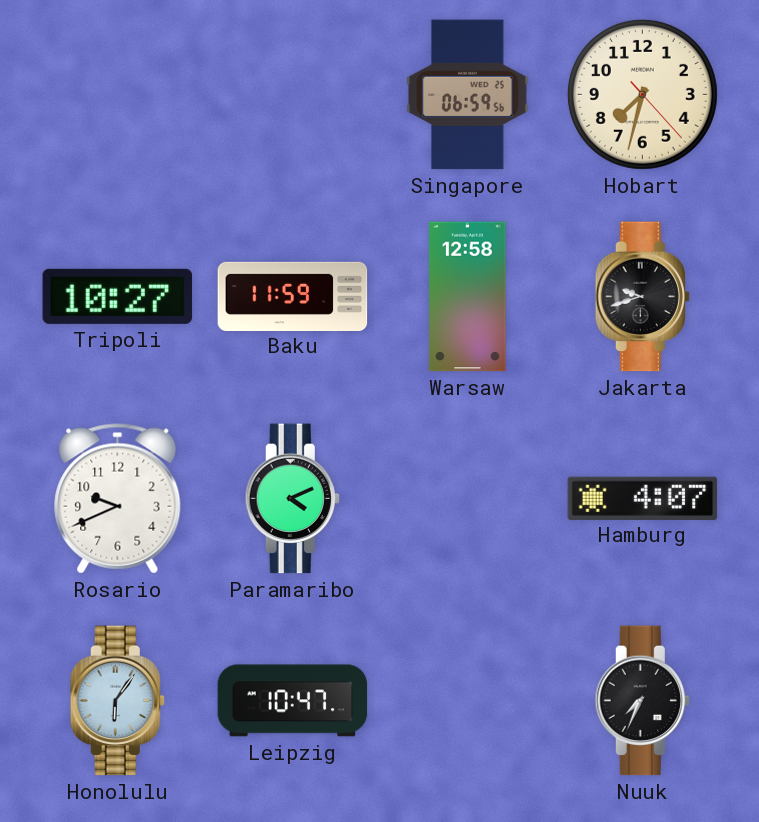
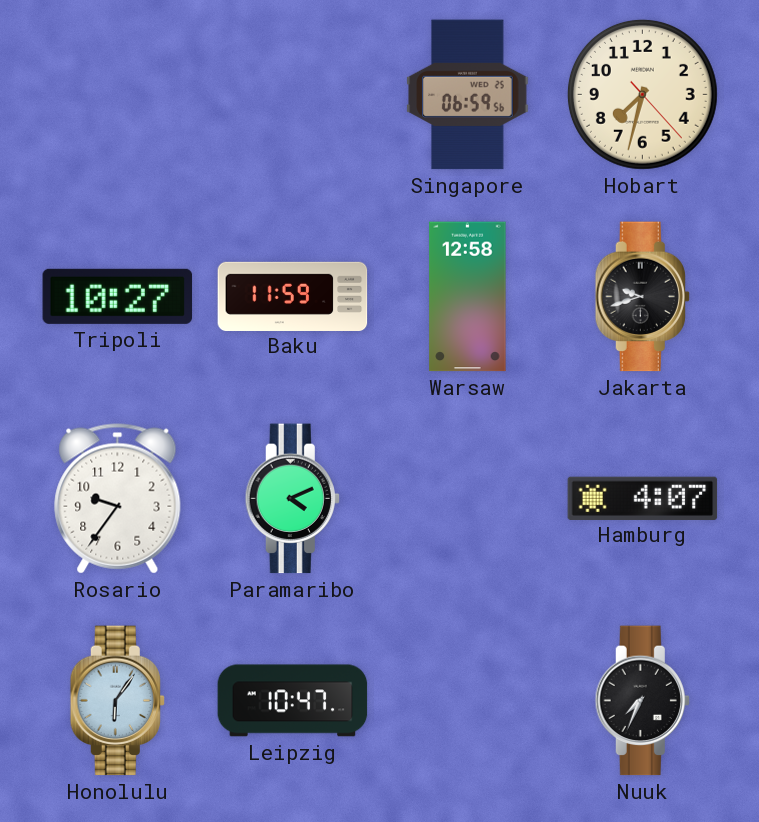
Rosario: 9:41 -> 9:36
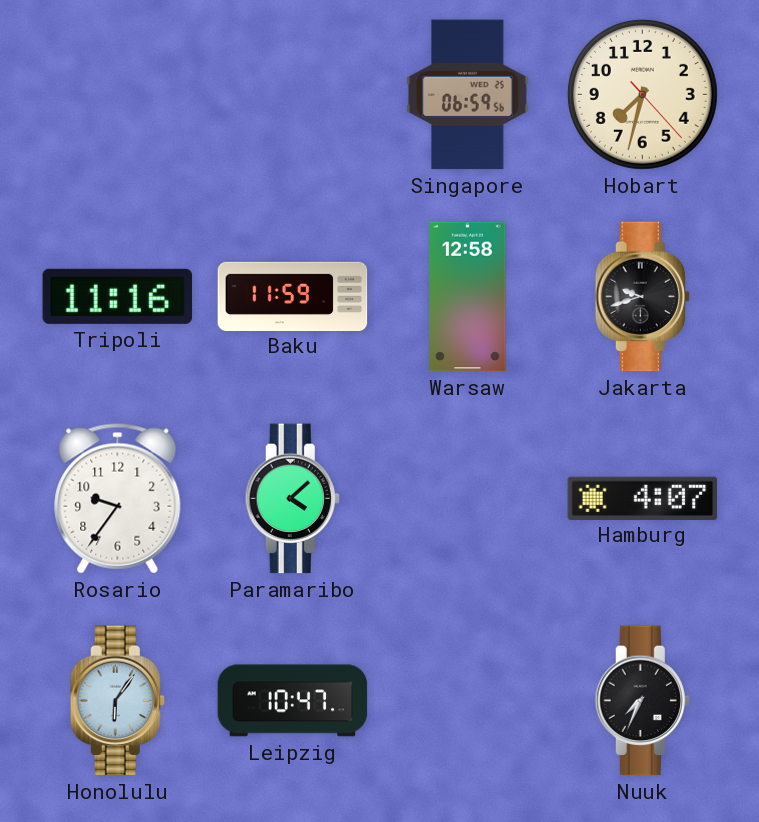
Tripoli: 10:27 -> 11:16
Paramaribo: 4:11 -> 4:08
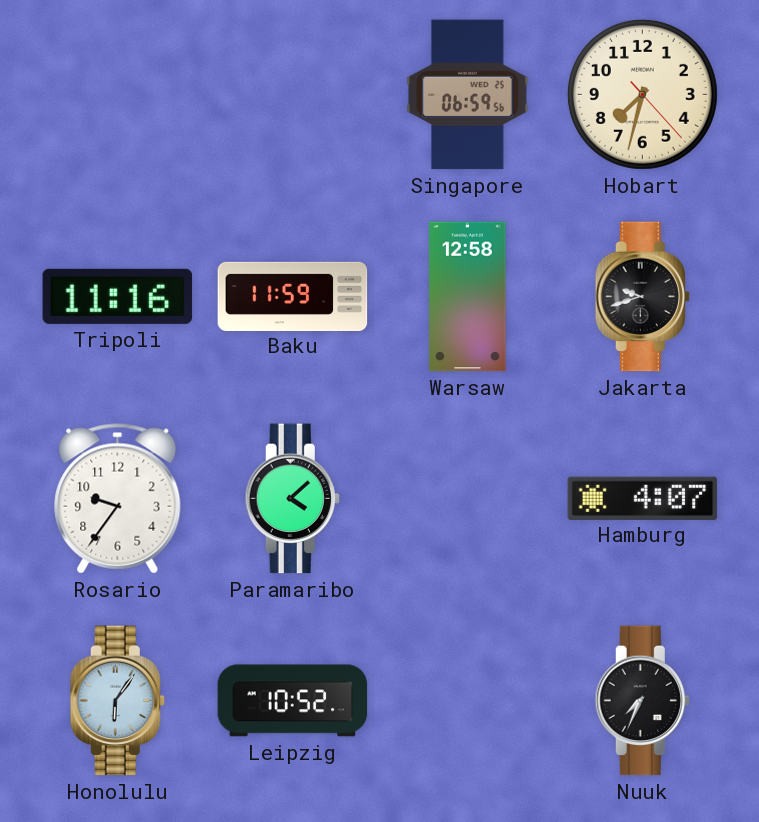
Leipzig: 10:47 -> 10:52
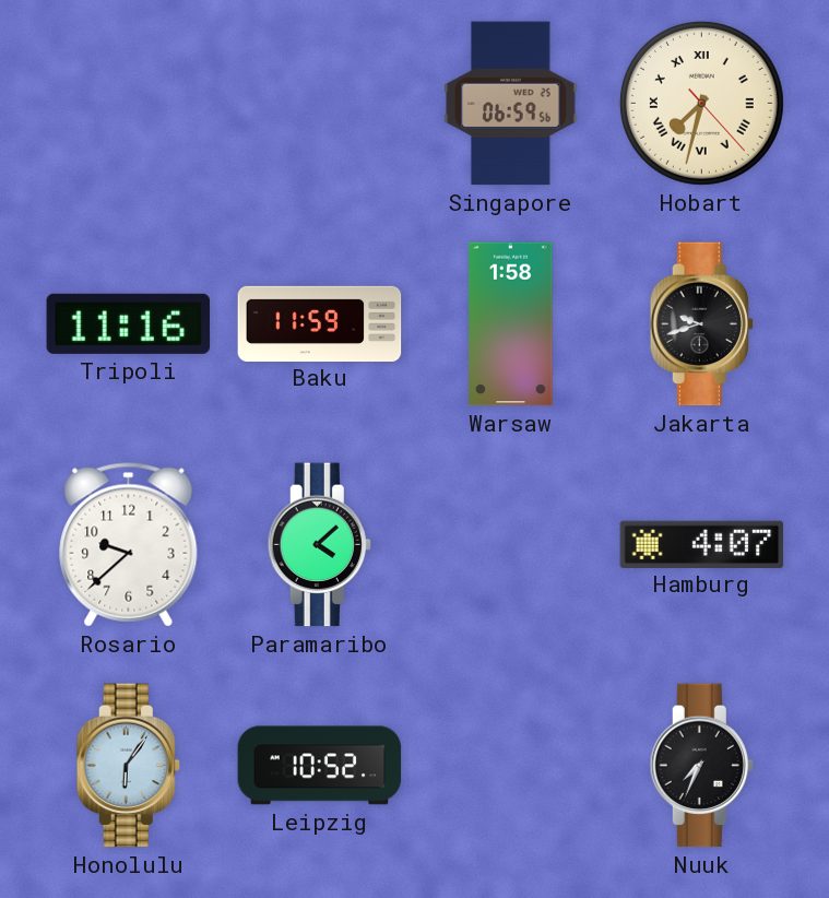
Hobart numerals: Arabic -> Roman
Warsaw: 12:58 -> 1:58
Rosario: 9:36 -> 9:38
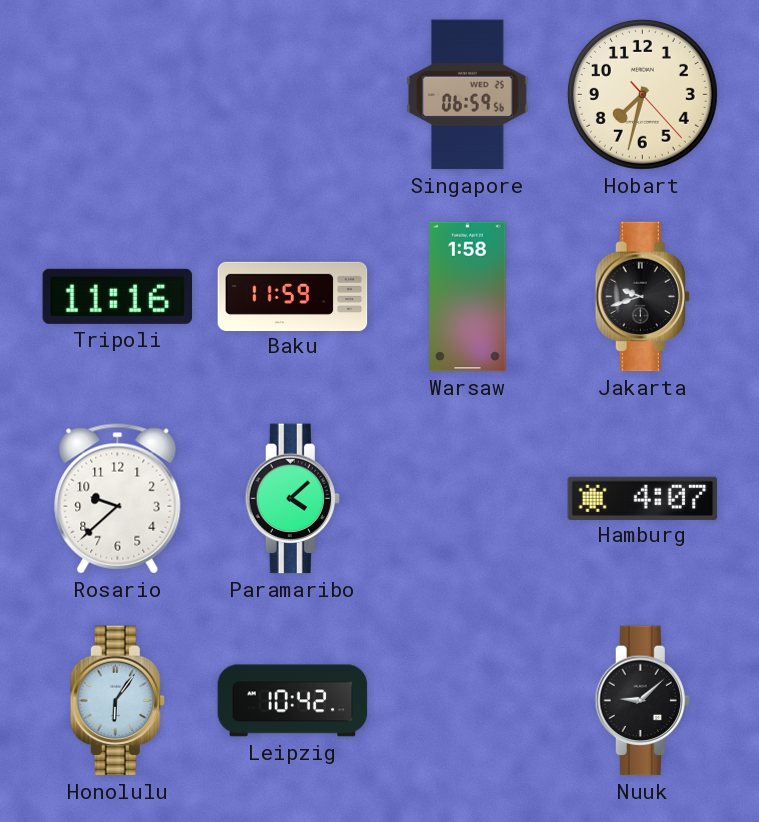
Hobart numerals: Roman -> Arabic
Leipzig: 10:52 -> 10:42
Nuuk: 7:34 -> 9:08
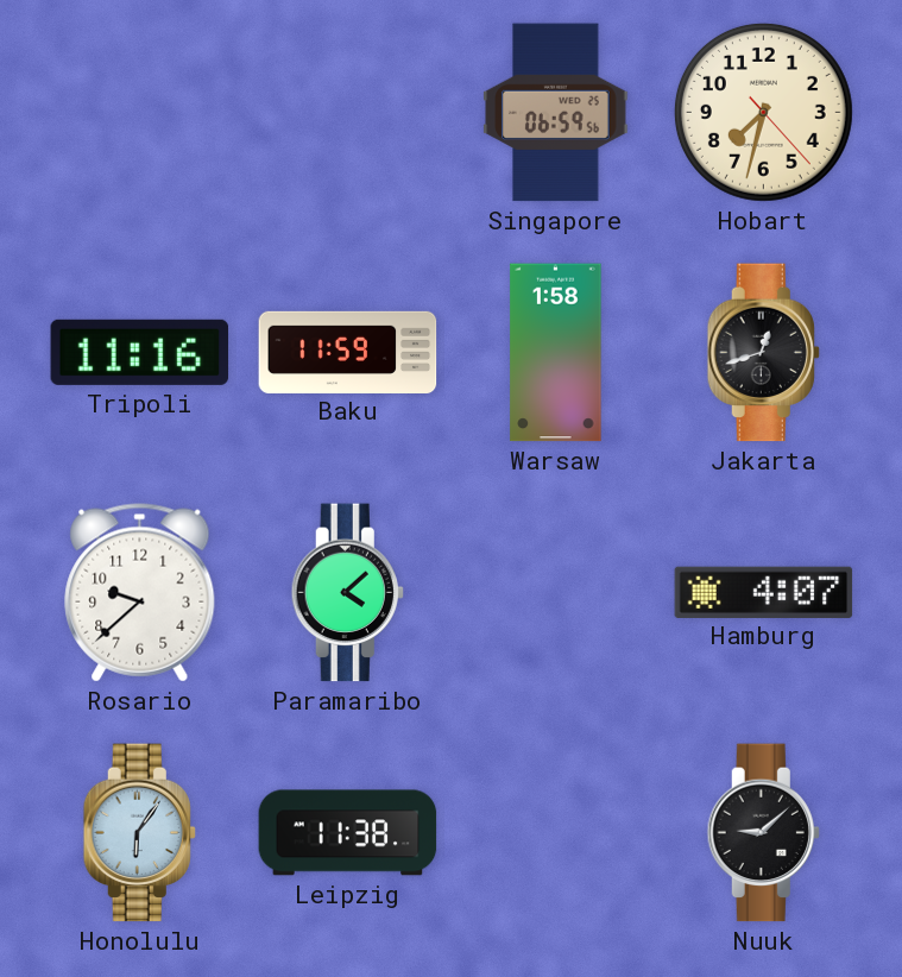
Jakarta: 9:42 -> 12:42
Leipzig: 10:42 -> 11:38
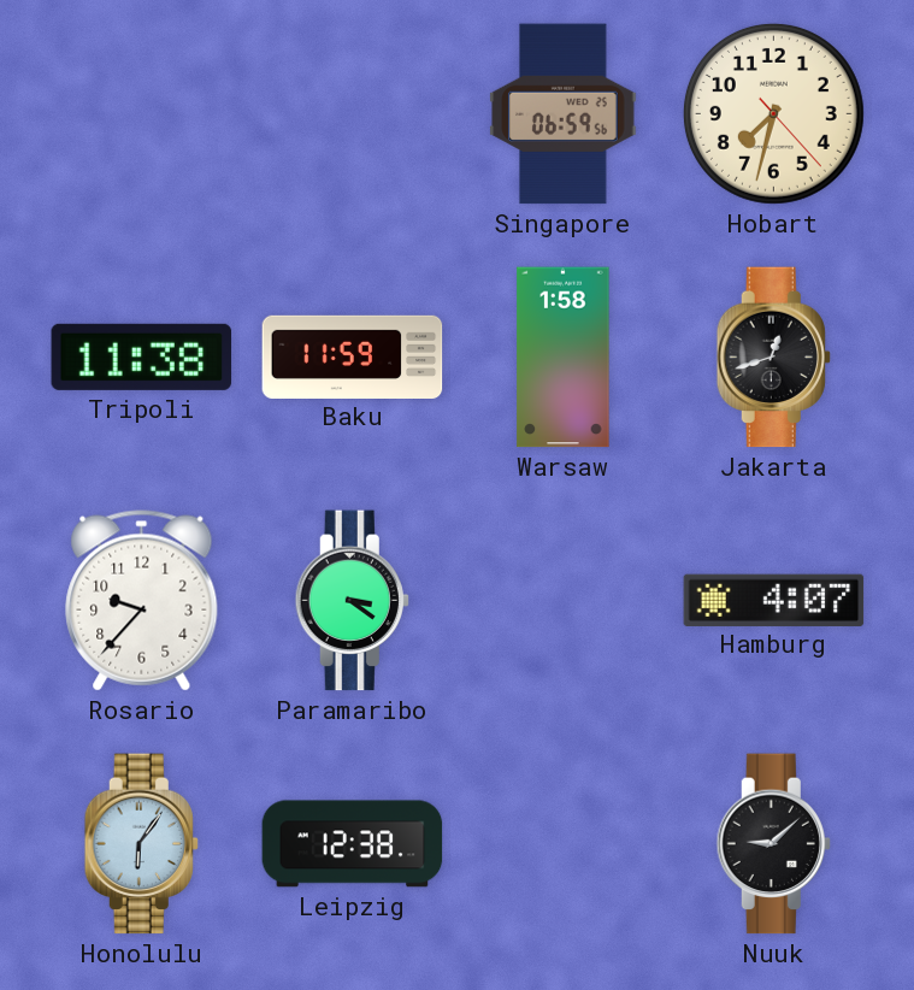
Tripoli: 11:16 -> 11:38
Rosario: 9:38 -> 9:37
Paramaribo: 4:08 -> 3:21
Leipzig: 11:38 -> 12:38
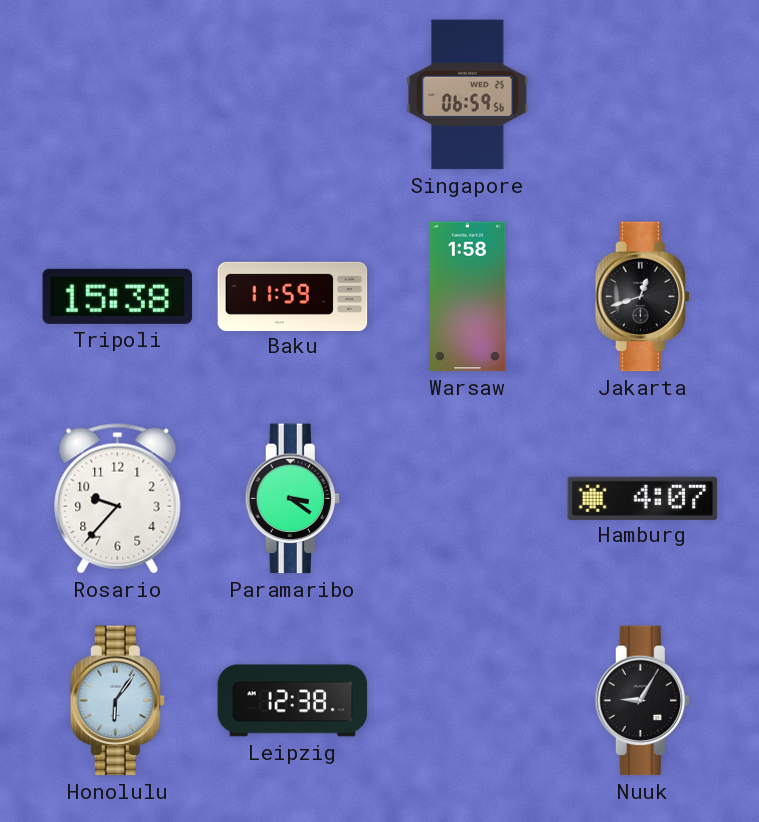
Hobart: 7:32 -> none
Tripoli: 11:38 -> 15:38
Nuuk: 9:08 -> 9:05
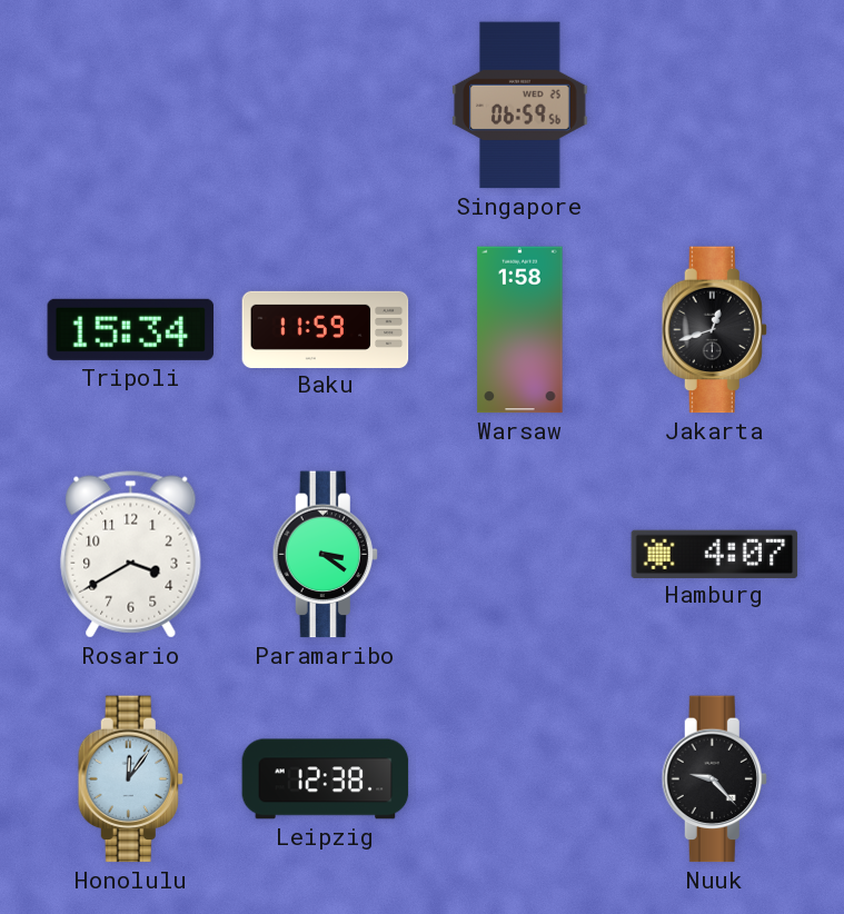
Tripoli: 15:38 -> 15:34
Rosario: 9:37 -> 3:40
Honolulu: 6:06 -> 12:06
Nuuk: 9:05 -> 9:23
